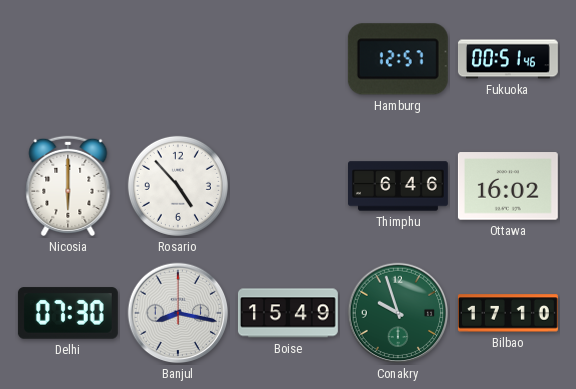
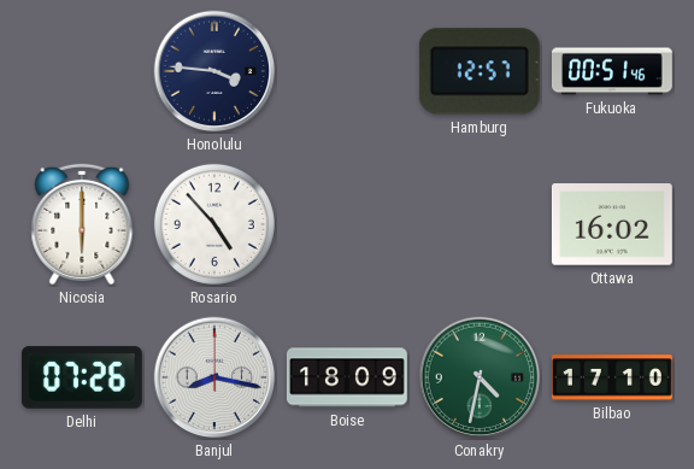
Honolulu: none -> 3:46
Thimphu: 6:46 -> none
Delhi: 07:30 -> 07:26
Boise: 15:49 -> 18:09
Conakry: 9:57 -> 4:32
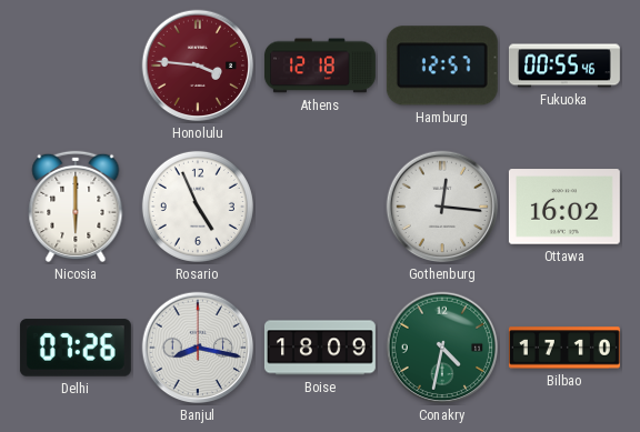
Honolulu dial: navy -> burgundy
Athens: none -> 12:18
Fukuoka: 00:51 -> 00:55
Rosario: 4:53 -> 4:56
Gothenburg: none -> 12:16
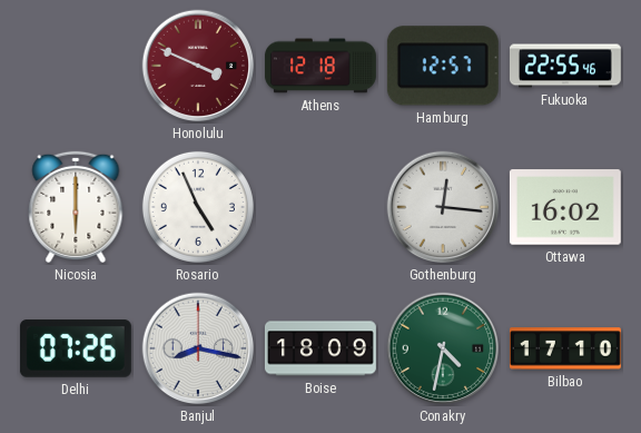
Honolulu: 3:46 -> 3:49
Fukuoka: 00:55 -> 22:55
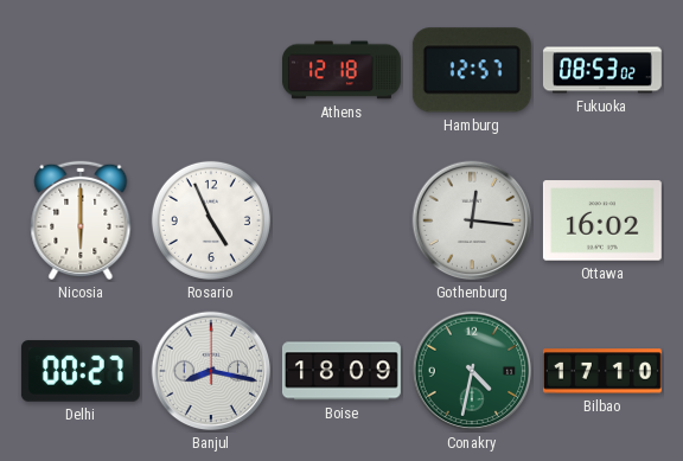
Honolulu: 3:49 -> none
Fukuoka: 22:55 -> 08:53
Delhi: 07:26 -> 00:27
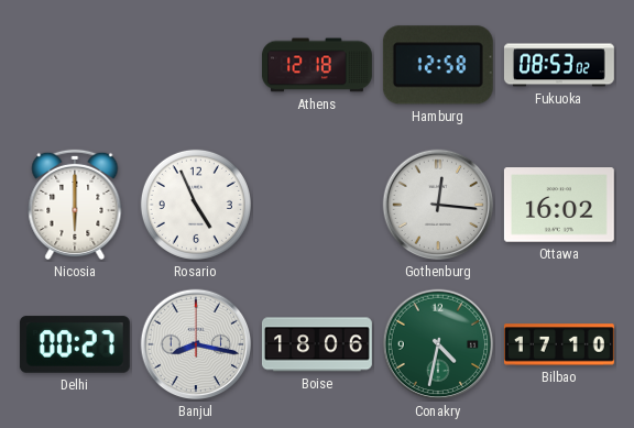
Hamburg: 12:57 -> 12:58
Boise: 18:09 -> 18:06
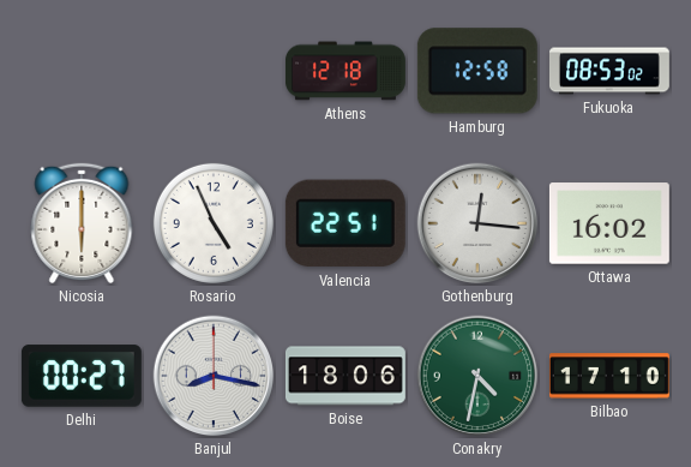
Valencia: none -> 22:51
